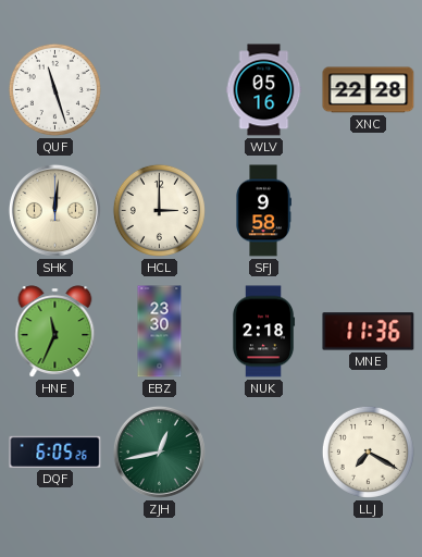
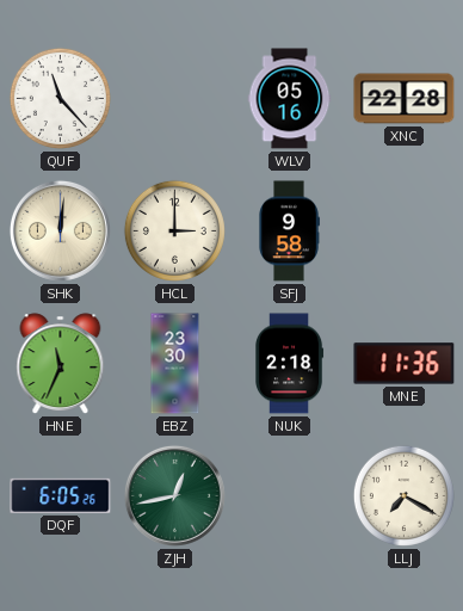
QUF: 11:27 -> 11:23
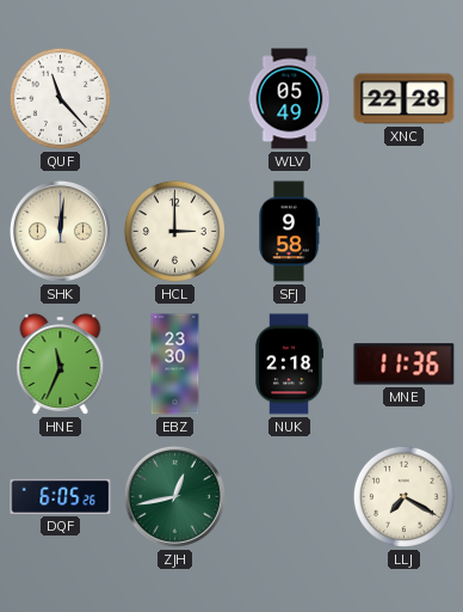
WLV: 05:16 -> 05:49
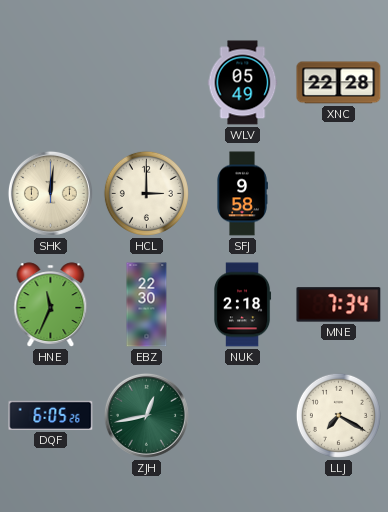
QUF: 11:23 -> none
EBZ: 23:30 -> 22:30
MNE: 11:36 -> 7:34
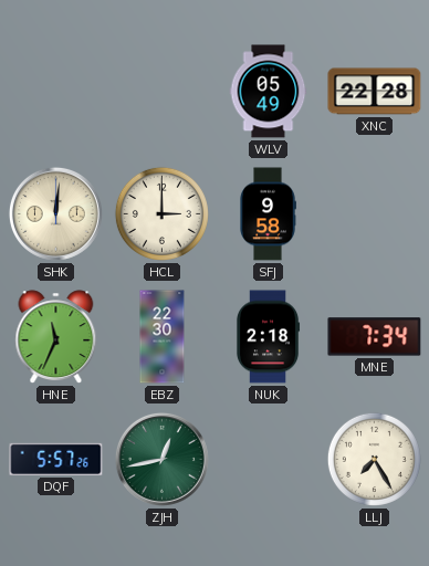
DQF: 6:05 -> 5:57
LLJ: 7:20 -> 7:25
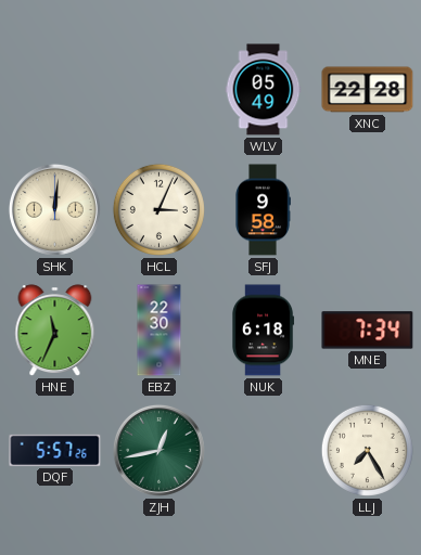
HCL: 3:00 -> 3:04
NUK: 2:18 -> 6:18
